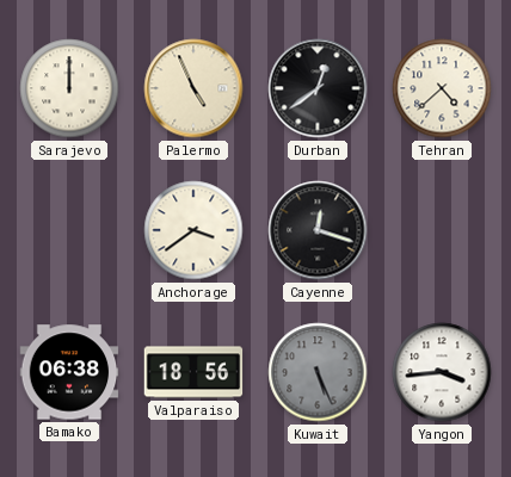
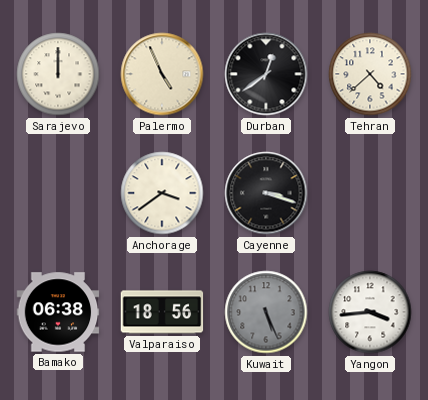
Cayenne: 12:18 -> 3:18
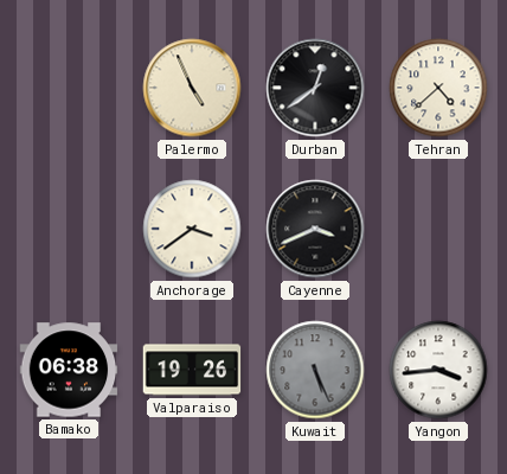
Sarajevo: 12:00 -> none
Cayenne: 3:18 -> 3:41
Valparaiso: 18:56 -> 19:26
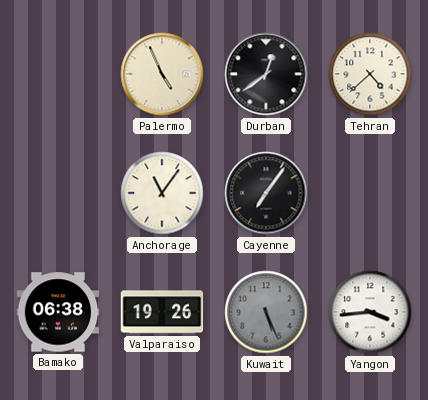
Anchorage: 3:39 -> 11:06
Cayenne: 3:41 -> 7:06
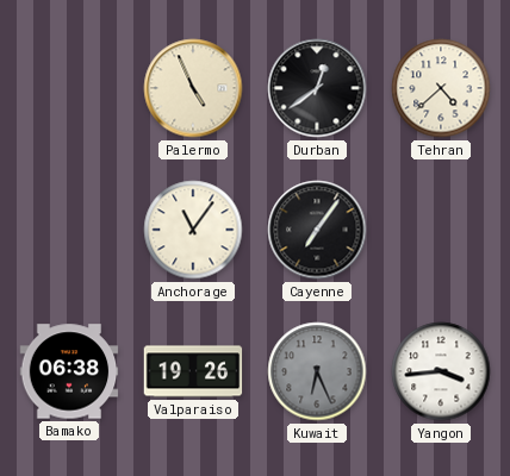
Kuwait: 5:26 -> 6:26
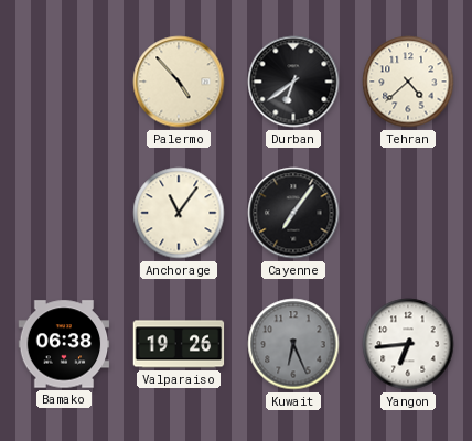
Palermo: 4:56 -> 4:53
Durban: 12:39 -> 6:39
Yangon: 3:44 -> 6:44
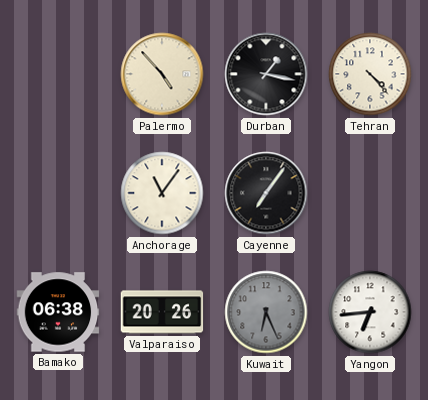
Durban: 6:39 -> 1:17
Tehran: 4:38 -> 4:23
Valparaiso: 19:26 -> 20:26
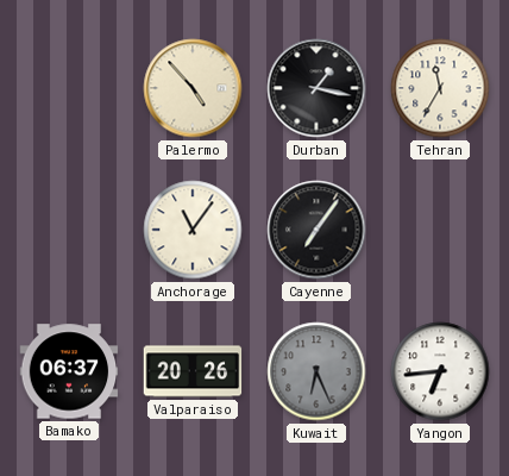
Tehran: 4:23 -> 11:35
Bamako: 06:38 -> 06:37
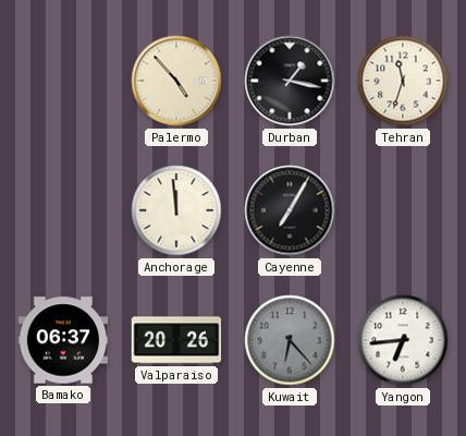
Tehran: 11:35 -> 11:33
Anchorage: 11:06 -> 11:59
Cayenne: 7:06 -> 7:05
Kuwait: 6:26 -> 6:23
